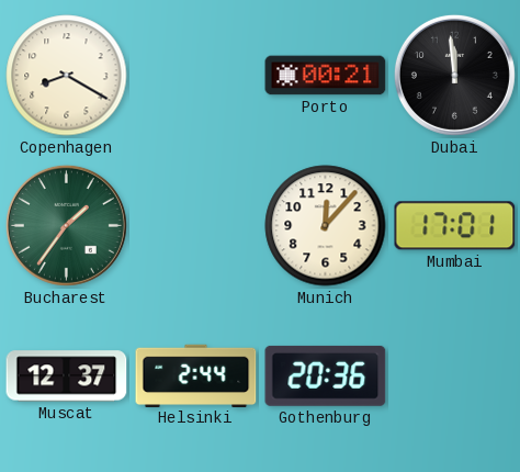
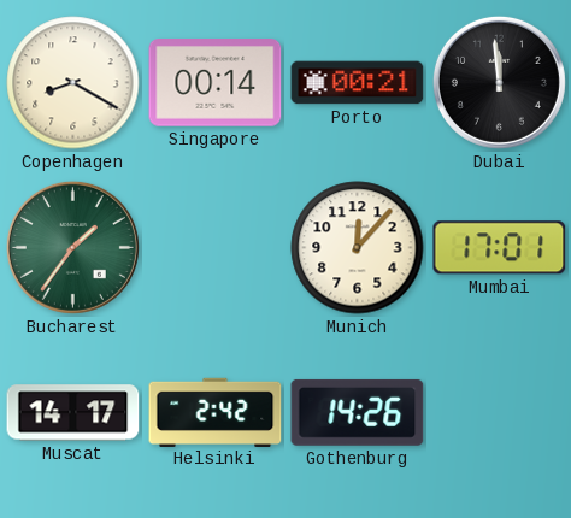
Singapore: none -> 00:14
Muscat: 12:37 -> 14:17
Helsinki: 2:44 -> 2:42
Gothenburg: 20:36 -> 14:26
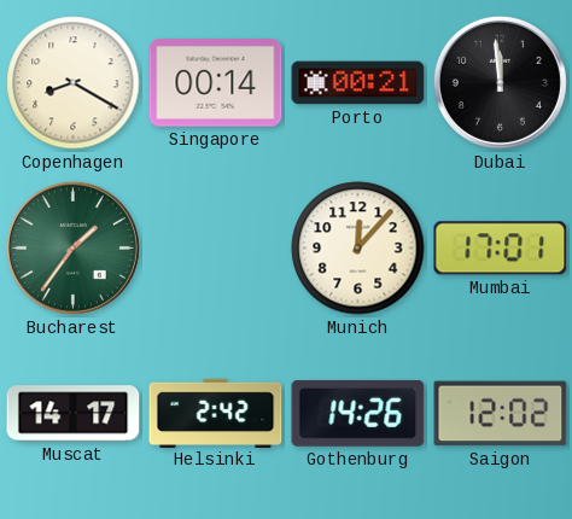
Saigon: none -> 12:02
